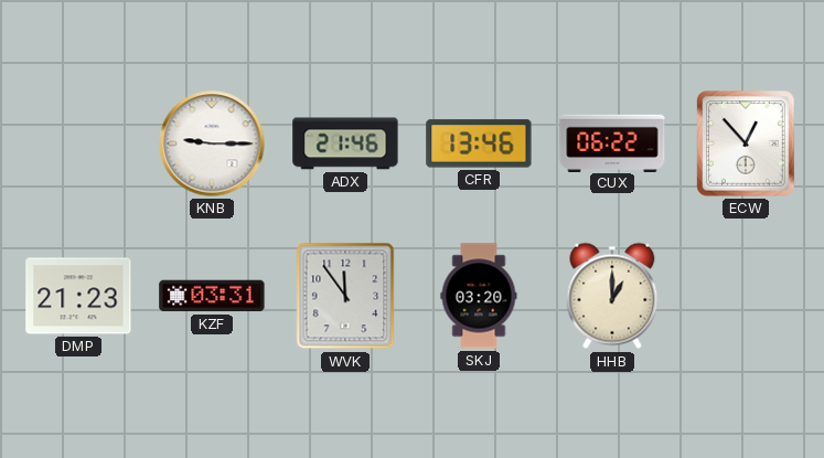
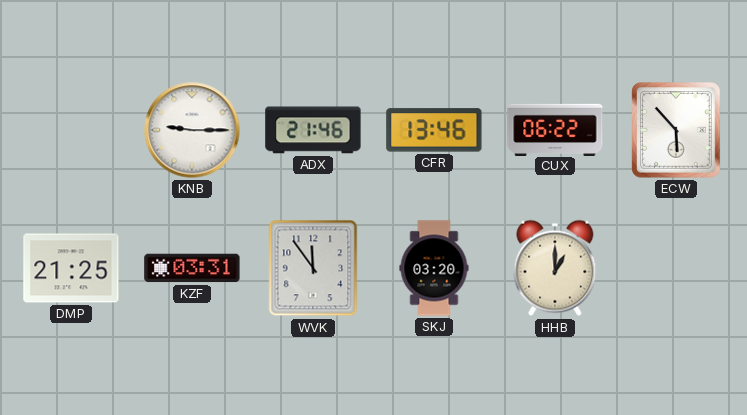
ECW: 12:53 -> 5:53
DMP: 21:23 -> 21:25
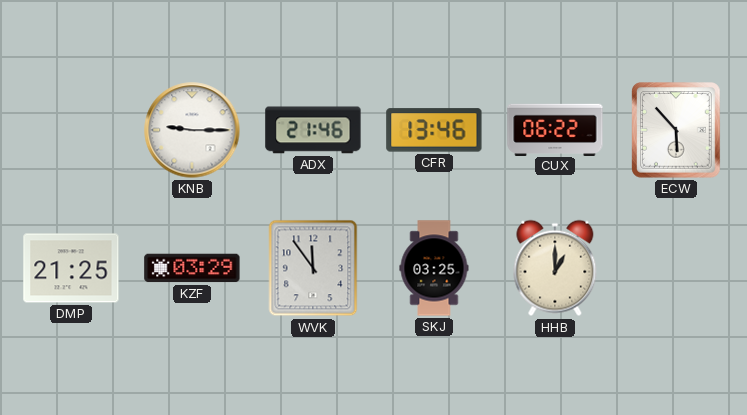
KZF: 03:31 -> 03:29
SKJ: 03:20 -> 03:25
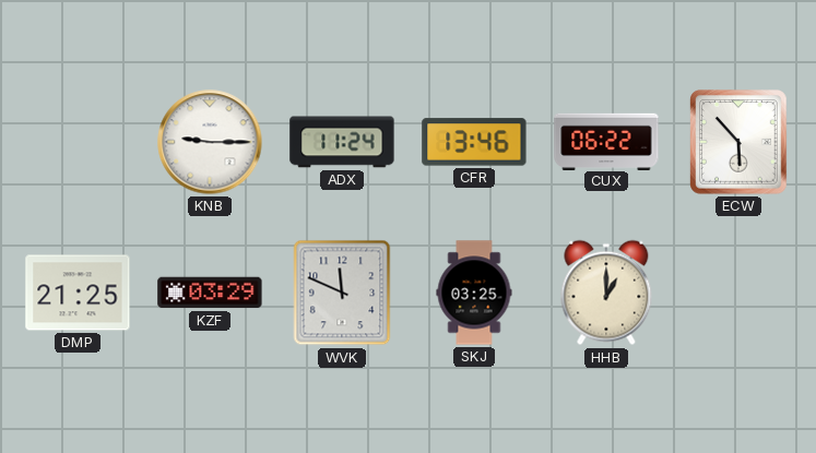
ADX: 21:46 -> 11:24
WVK: 11:54 -> 11:49
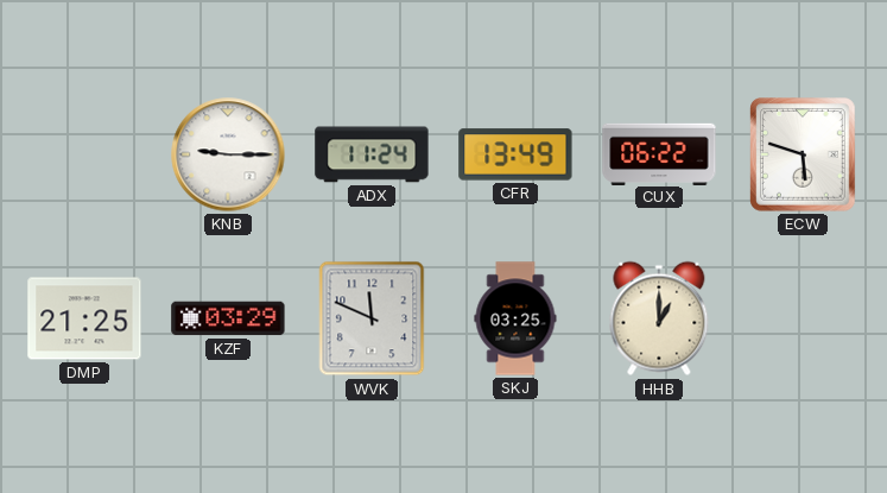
CFR: 13:46 -> 13:49
ECW: 5:53 -> 5:48
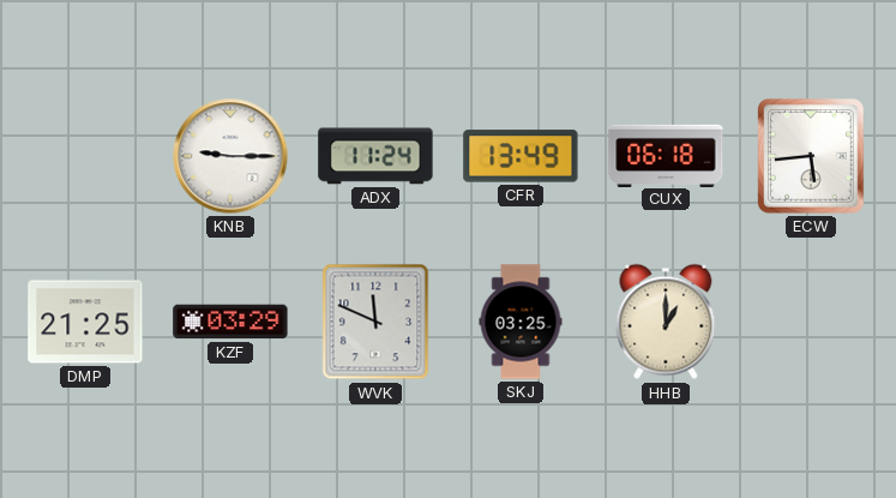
CUX: 06:22 -> 06:18
ECW: 5:48 -> 5:44
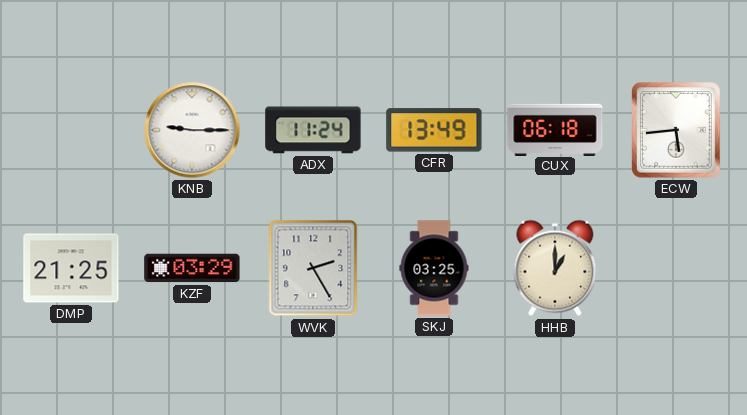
WVK: 11:49 -> 2:25
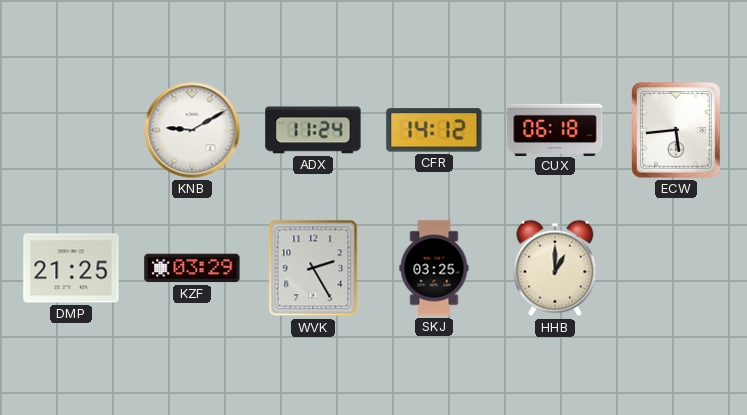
KNB: 9:15 -> 9:10
CFR: 13:49 -> 14:12
